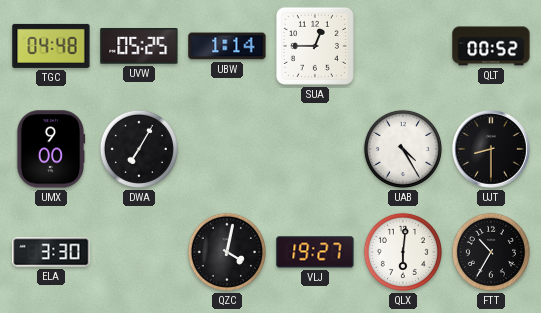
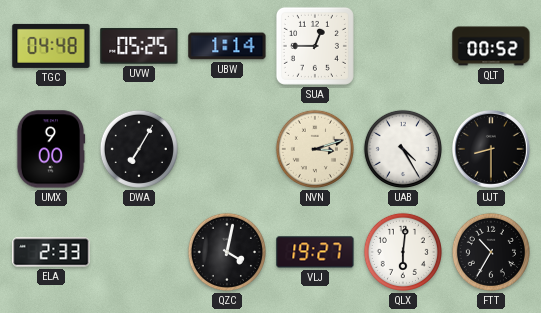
NVN: none -> 3:12
ELA: 3:30 -> 2:33
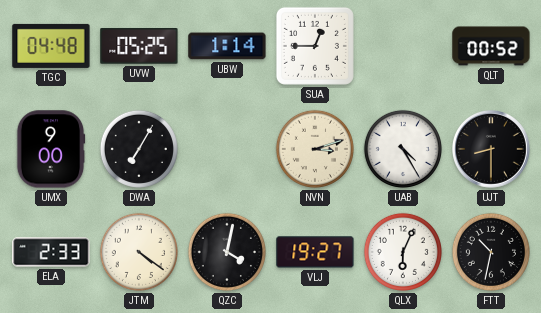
JTM: none -> 4:21
QLX: 6:01 -> 6:04
FTT: 10:35 -> 10:32
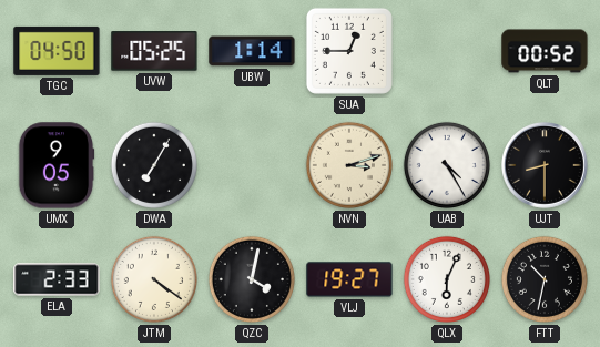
TGC: 04:48 -> 04:50
UMX: 9:00 -> 9:05
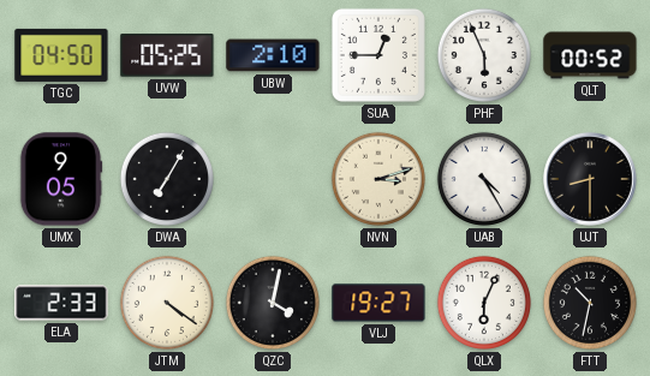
UBW: 1:14 -> 2:10
PHF: none -> 5:56
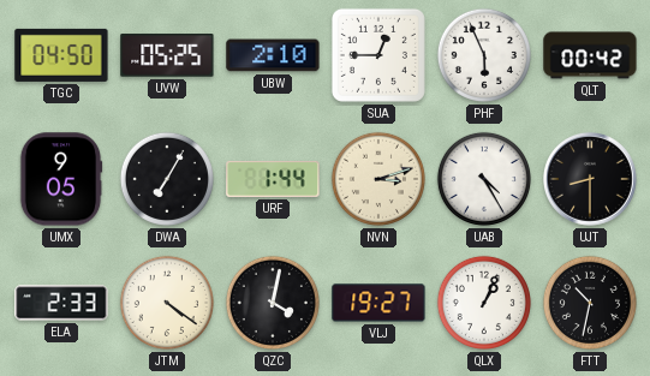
QLT: 00:52 -> 00:42
URF: none -> 1:44
QLX: 6:04 -> 1:04
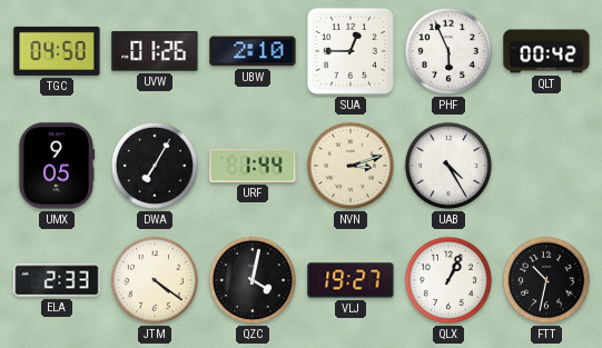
UVW: 05:25 -> 01:26
UJT: 8:30 -> none
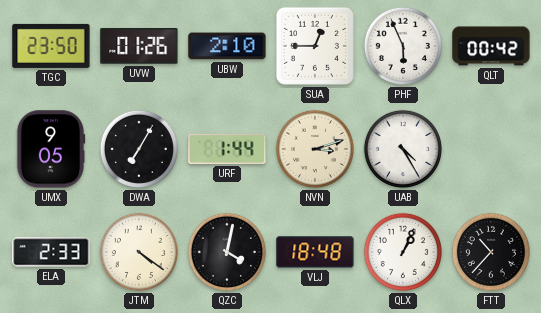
TGC: 04:50 -> 23:50
VLJ: 19:27 -> 18:48
FTT: 10:32 -> 10:37
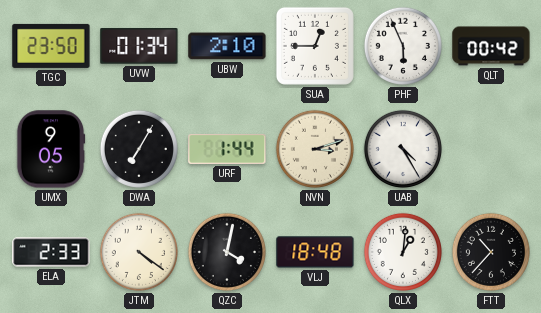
UVW: 01:26 -> 01:34
QLX: 1:04 -> 1:01
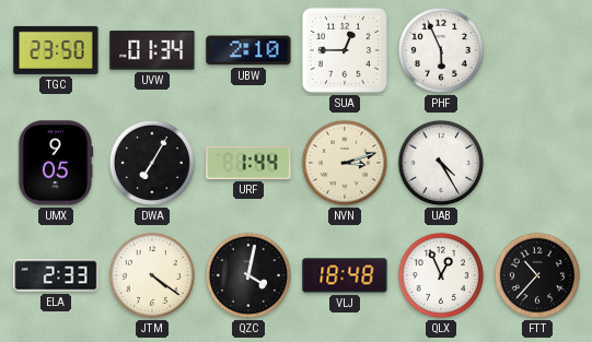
QLT: 00:42 -> none
QLX: 1:01 -> 12:56
